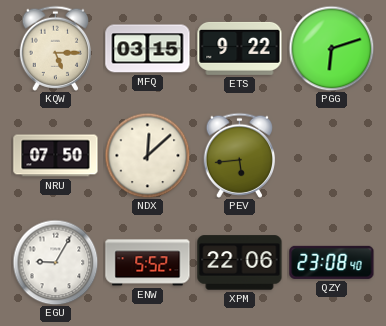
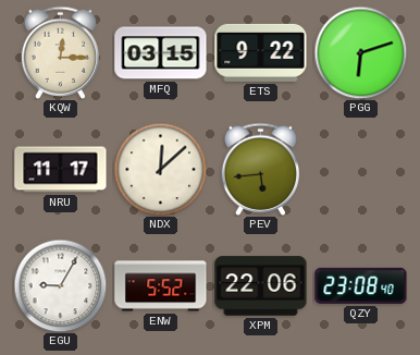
KQW: 5:15 -> 12:15
NRU: 07:50 -> 11:17
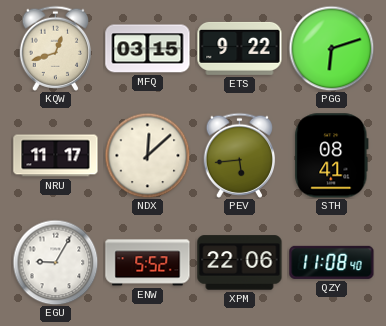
KQW: 12:15 -> 12:42
STH: none -> 08:41
QZY: 23:08 -> 11:08
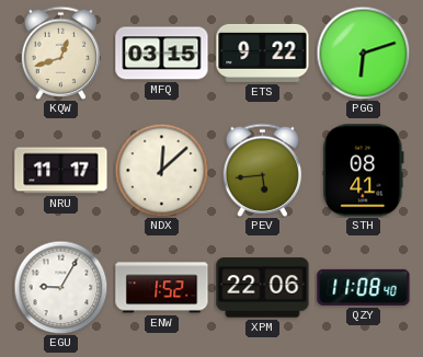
ENW: 5:52 -> 1:52
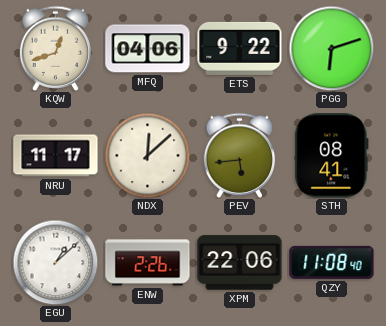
MFQ: 03:15 -> 04:06
EGU: 9:05 -> 1:08
ENW: 1:52 -> 2:26
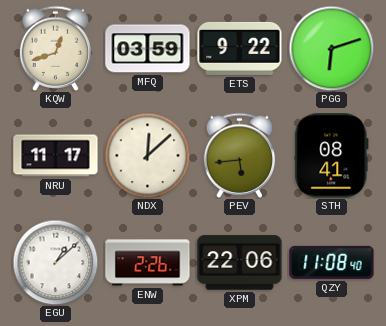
MFQ: 04:06 -> 03:59
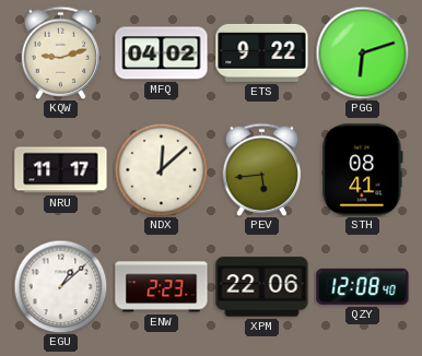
KQW: 12:42 -> 9:12
MFQ: 03:59 -> 04:02
ENW: 2:26 -> 2:23
QZY: 11:08 -> 12:08
